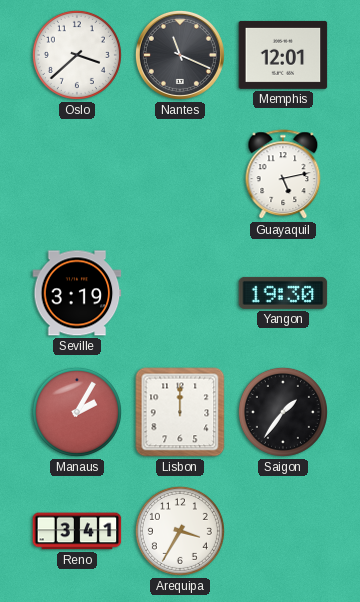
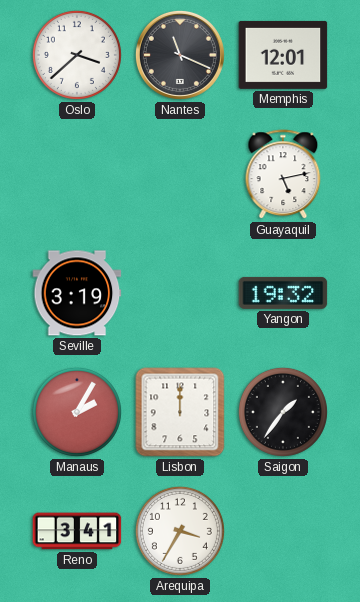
Yangon: 19:30 -> 19:32
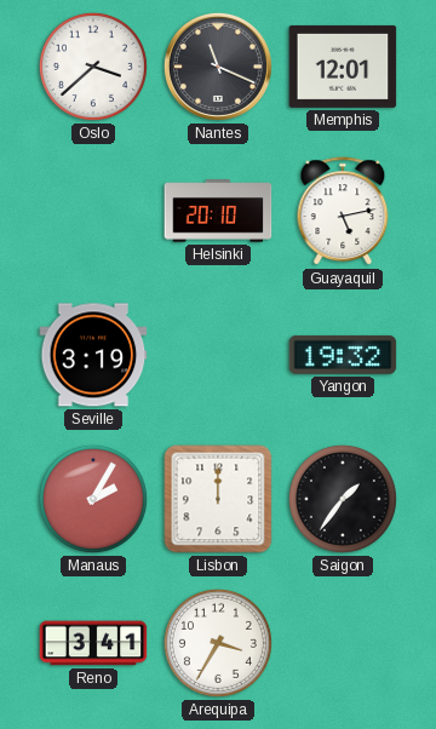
Helsinki: none -> 20:10
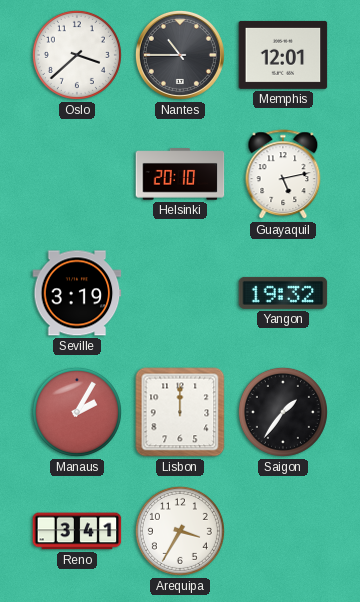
Nantes: 11:19 -> 10:45
